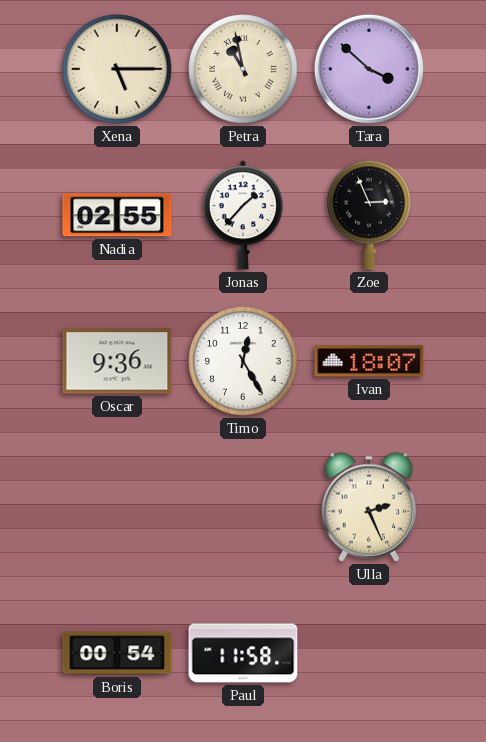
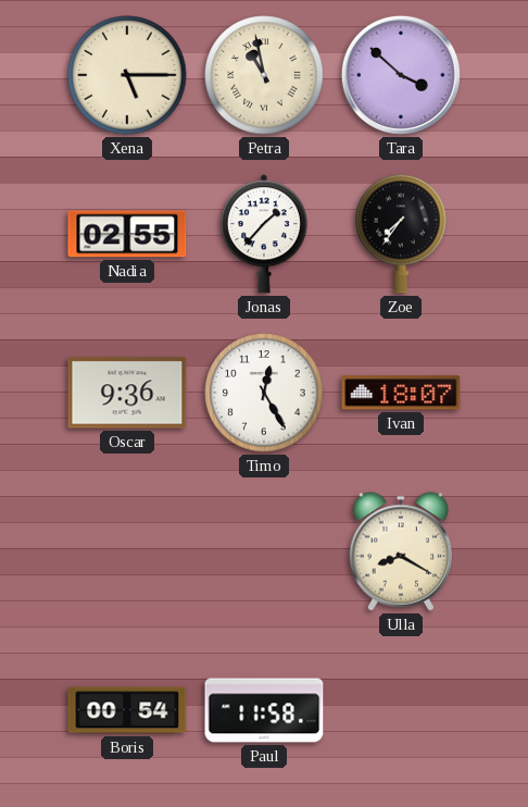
Zoe: 2:56 -> 7:36
Ulla: 2:26 -> 8:20
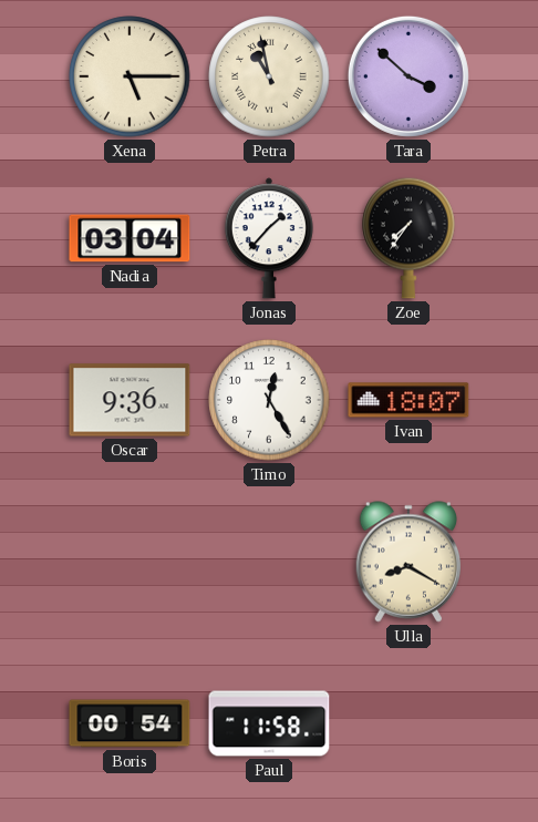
Nadia: 02:55 -> 03:04
